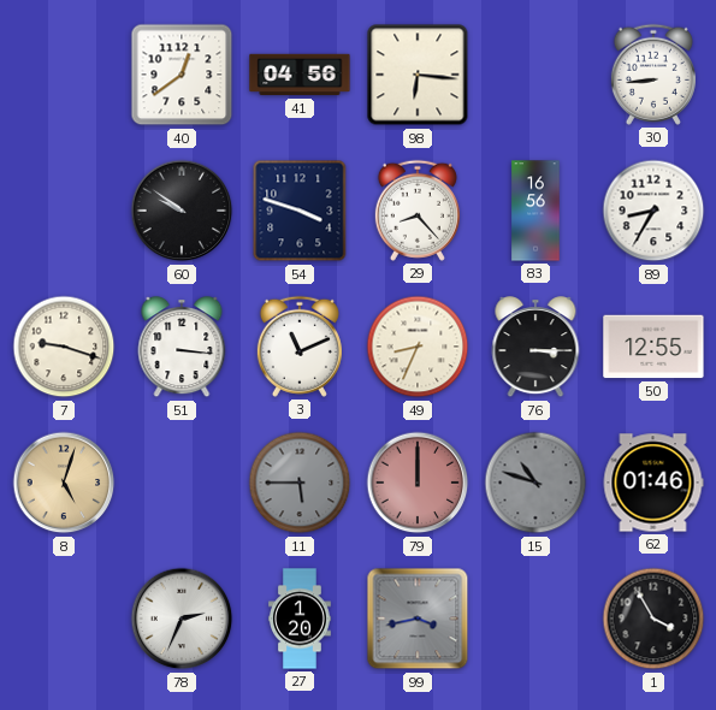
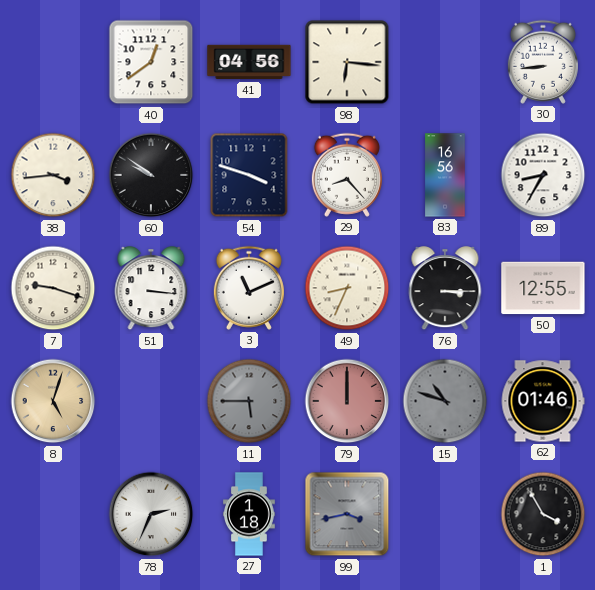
38: none -> 3:44
27: 1:20 -> 1:18
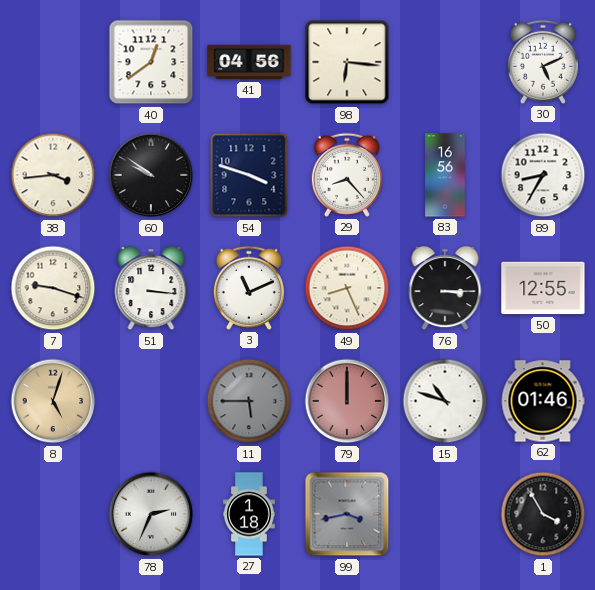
30: 8:44 -> 5:11
49: 8:34 -> 8:26
15 dial: grey -> white
